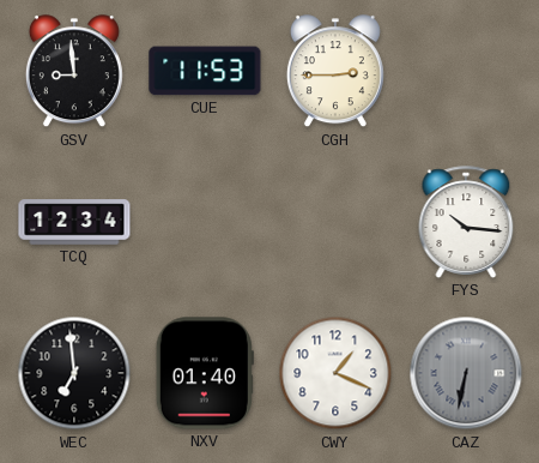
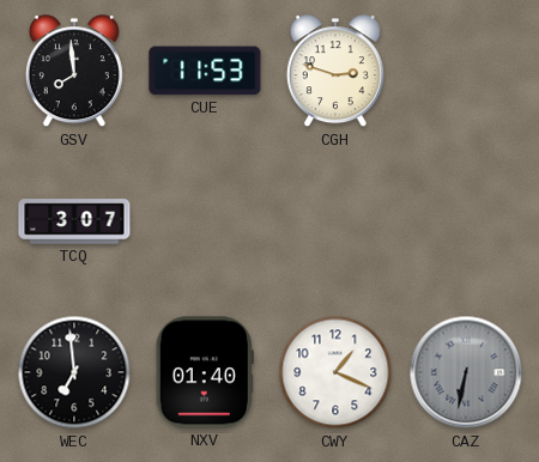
GSV: 8:59 -> 7:59
CGH: 2:45 -> 2:48
TCQ: 12:34 -> 3:07
FYS: 10:16 -> none
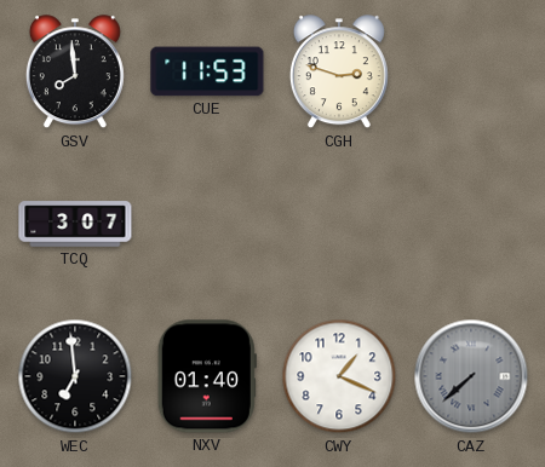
CAZ: 6:32 -> 7:38
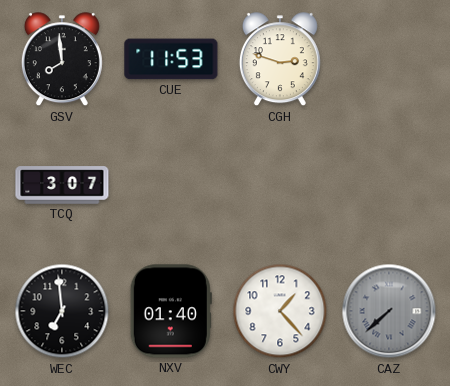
CWY: 1:19 -> 1:23
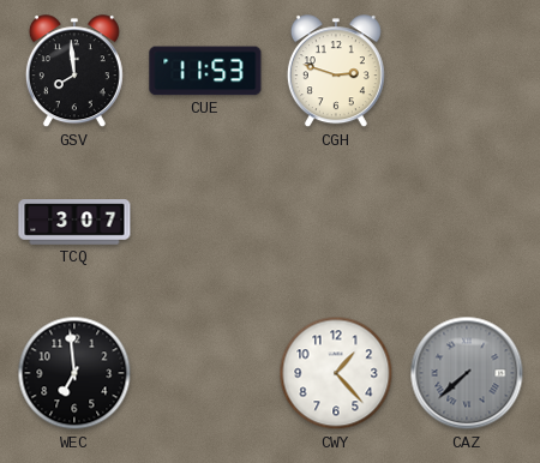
NXV: 01:40 -> none
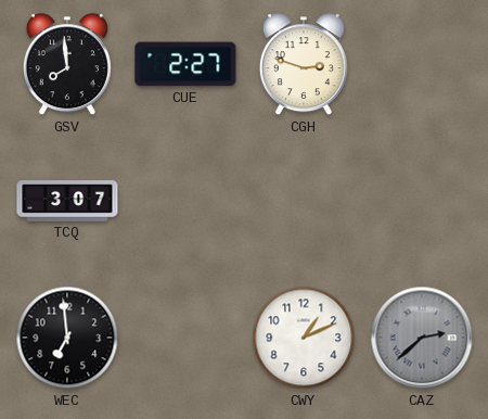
CUE: 11:53 -> 2:27
CWY: 1:23 -> 1:11
CAZ: 7:38 -> 2:38
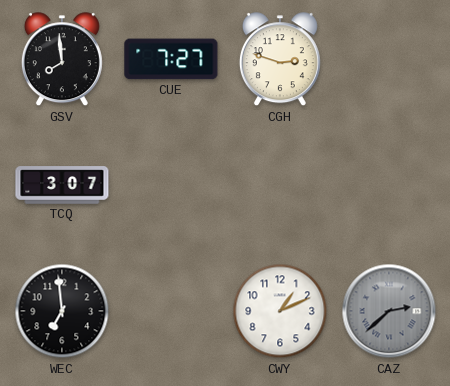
CUE: 2:27 -> 7:27
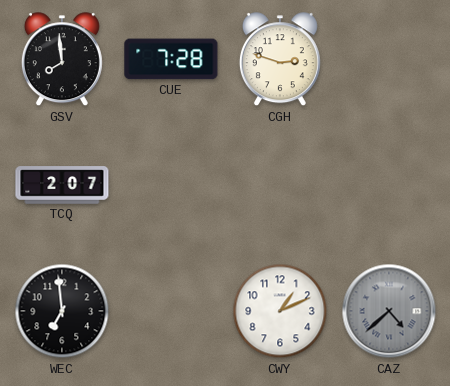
CUE: 7:27 -> 7:28
TCQ: 3:07 -> 2:07
CAZ: 2:38 -> 4:38
